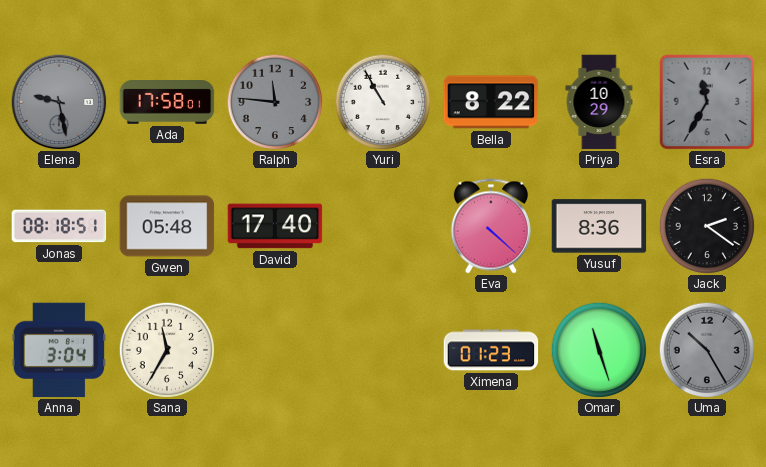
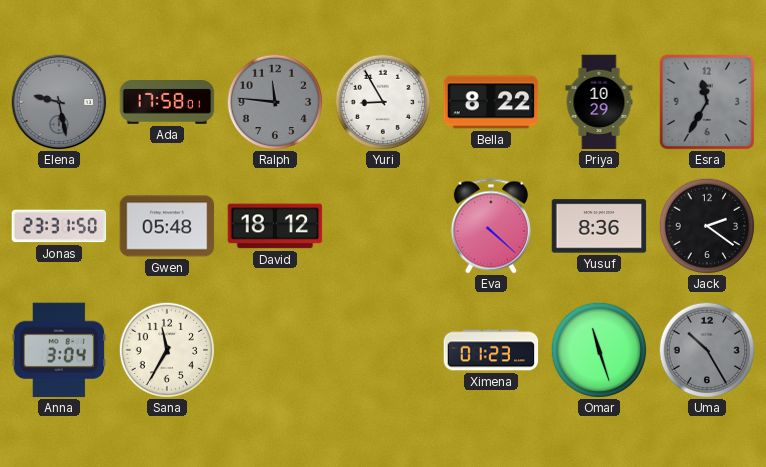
Yuri: 10:55 -> 8:55
Jonas: 08:18 -> 23:31
David: 17:40 -> 18:12
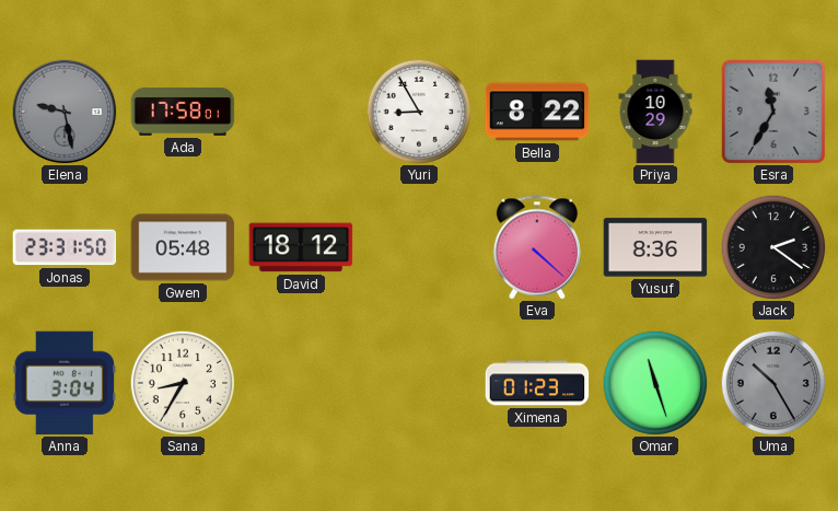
Ralph: 11:46 -> none
Sana: 11:35 -> 8:35
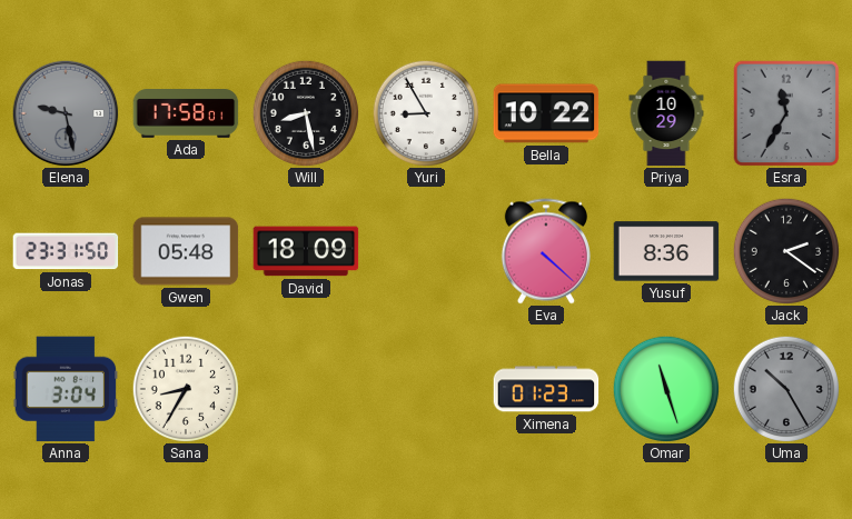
Will: none -> 8:28
Bella: 8:22 -> 10:22
David: 18:12 -> 18:09
